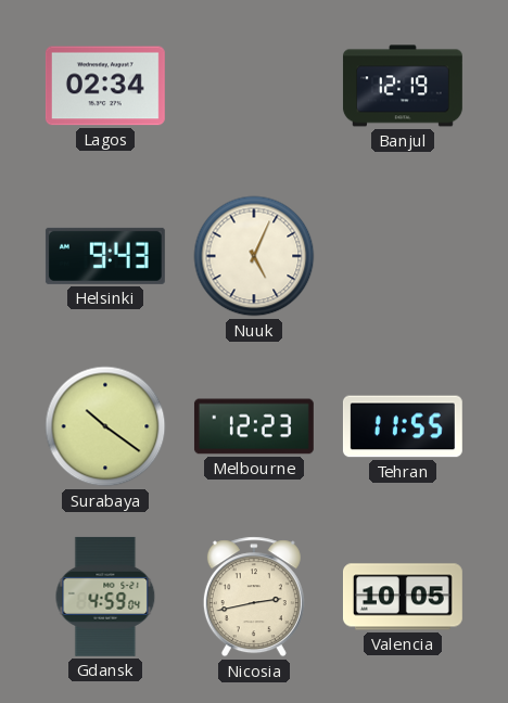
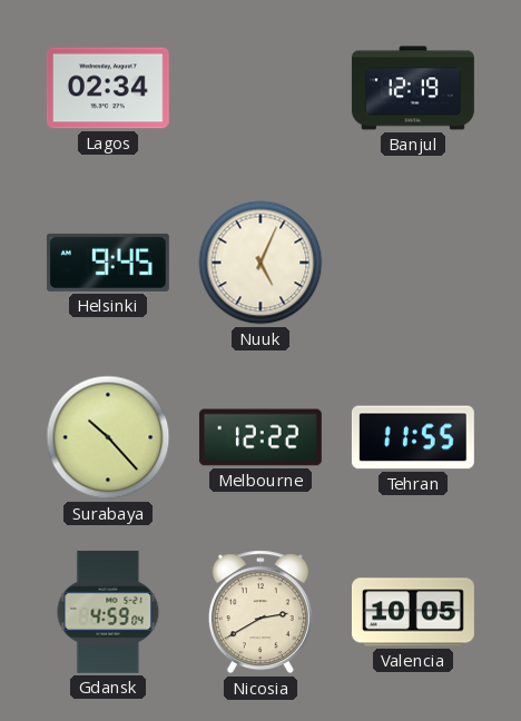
Helsinki: 9:43 -> 9:45
Surabaya: 10:21 -> 10:23
Melbourne: 12:23 -> 12:22
Nicosia: 2:43 -> 2:40
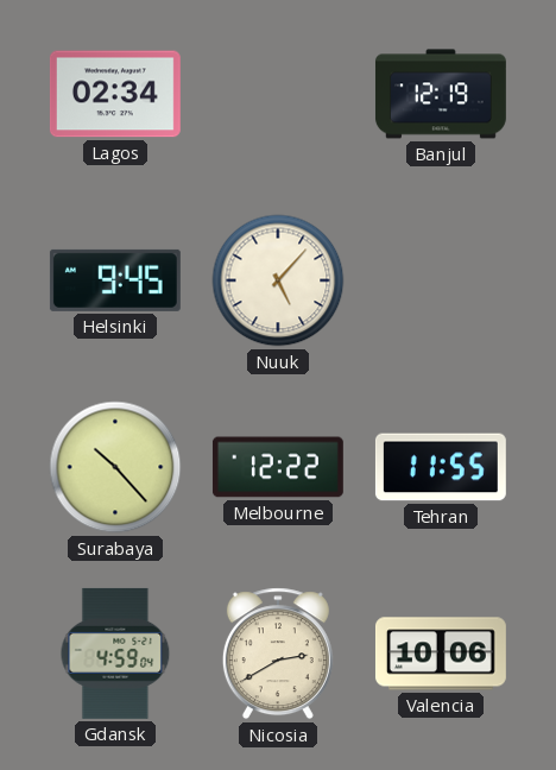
Nuuk: 5:04 -> 5:07
Valencia: 10:05 -> 10:06
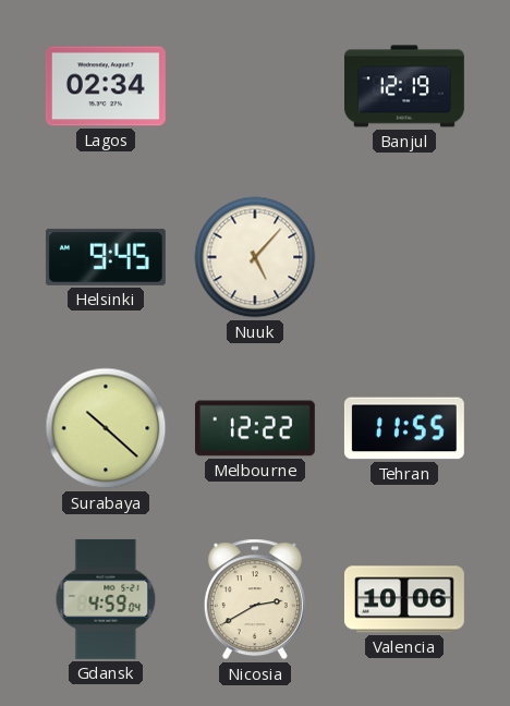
Surabaya: 10:23 -> 10:22
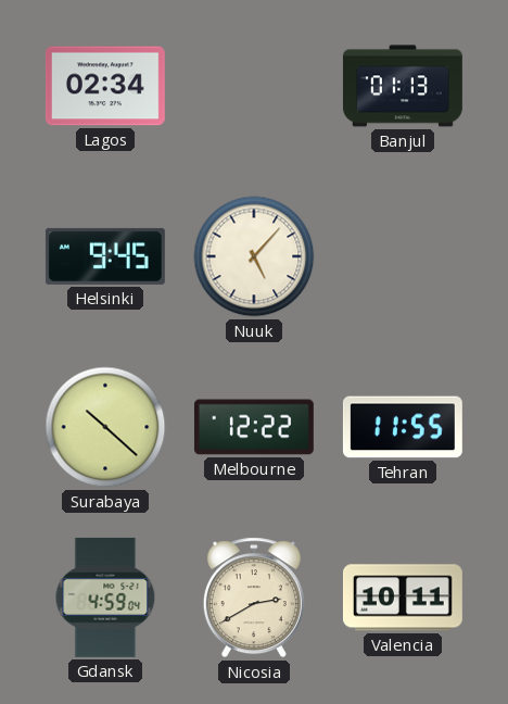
Banjul: 12:19 -> 01:13
Valencia: 10:06 -> 10:11
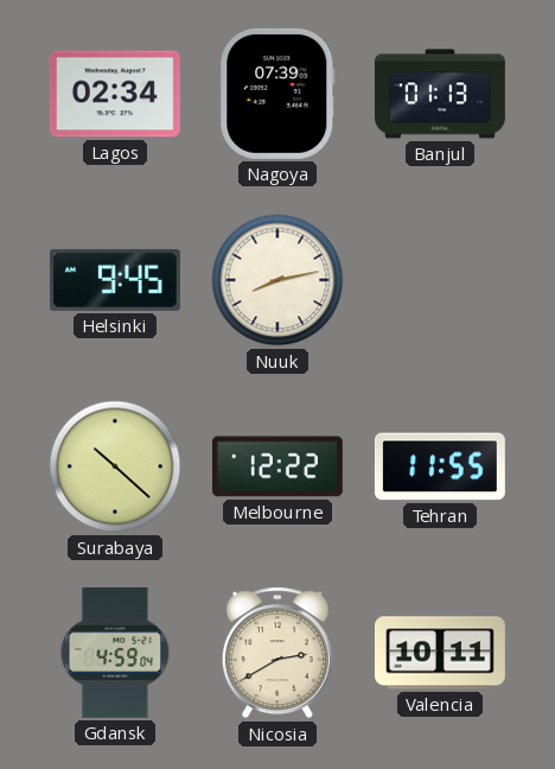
Nagoya: none -> 07:39
Nuuk: 5:07 -> 8:13
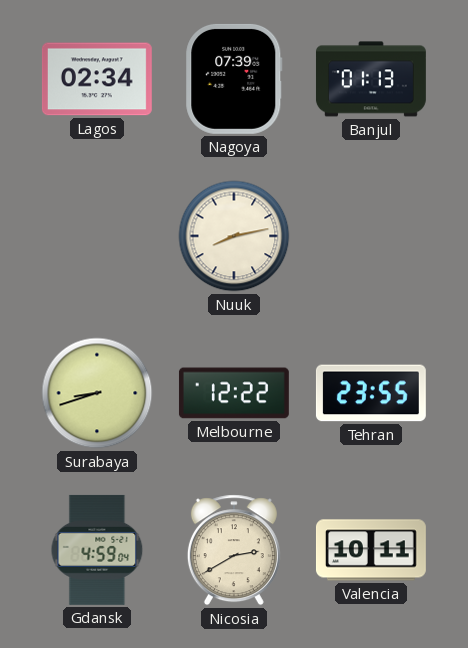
Helsinki: 9:45 -> none
Surabaya: 10:22 -> 8:42
Tehran: 11:55 -> 23:55
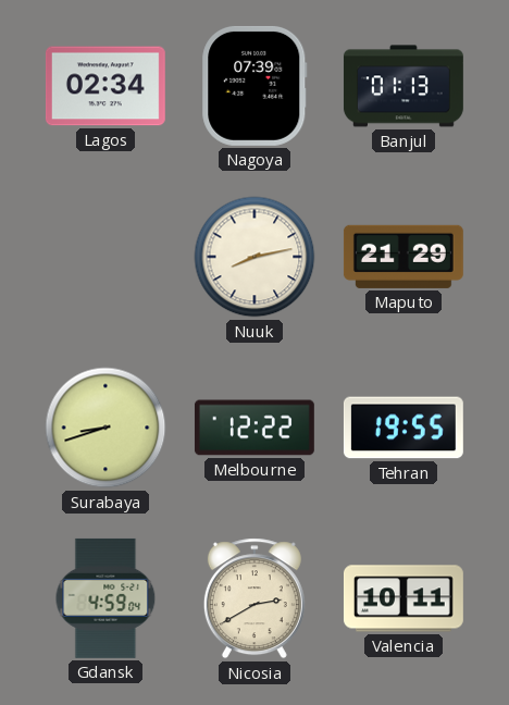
Maputo: none -> 21:29
Tehran: 23:55 -> 19:55
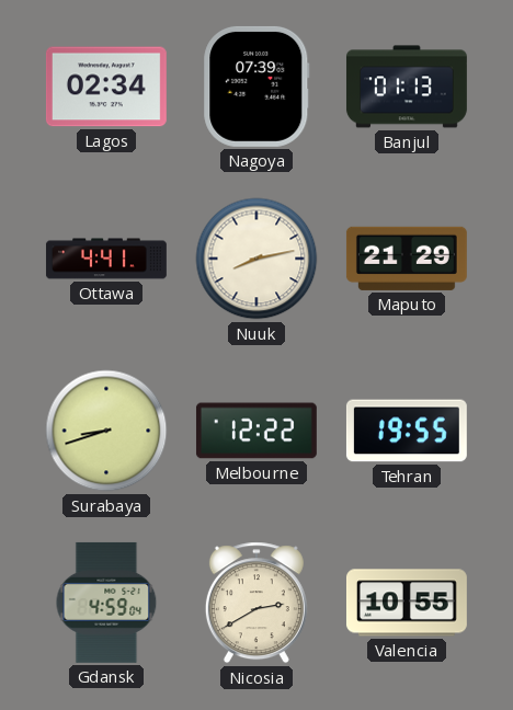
Ottawa: none -> 4:41
Valencia: 10:11 -> 10:55
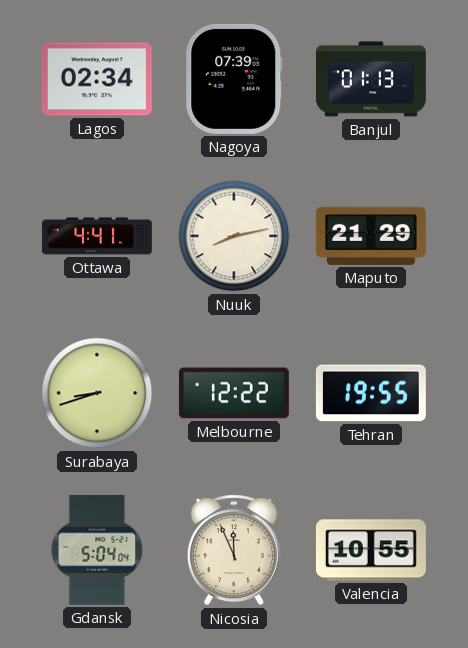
Gdansk: 4:59 -> 5:04
Nicosia: 2:40 -> 11:56
